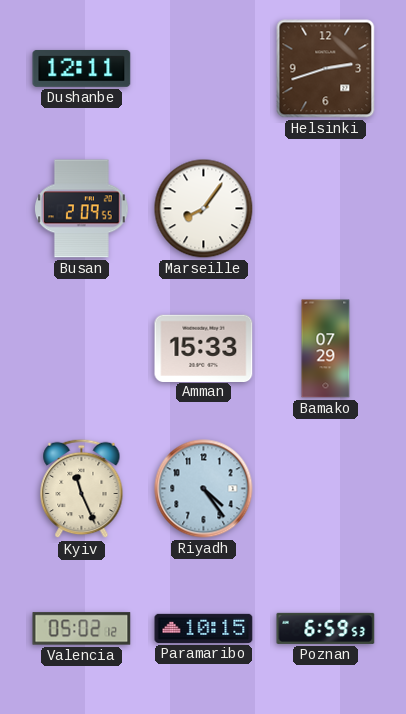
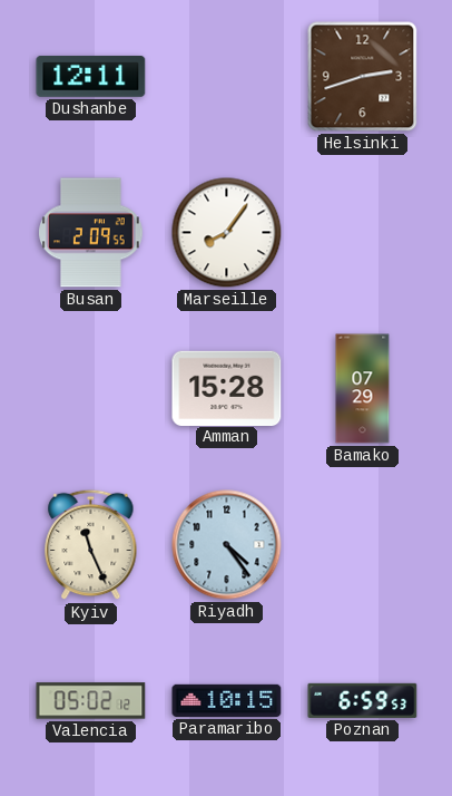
Amman: 15:33 -> 15:28
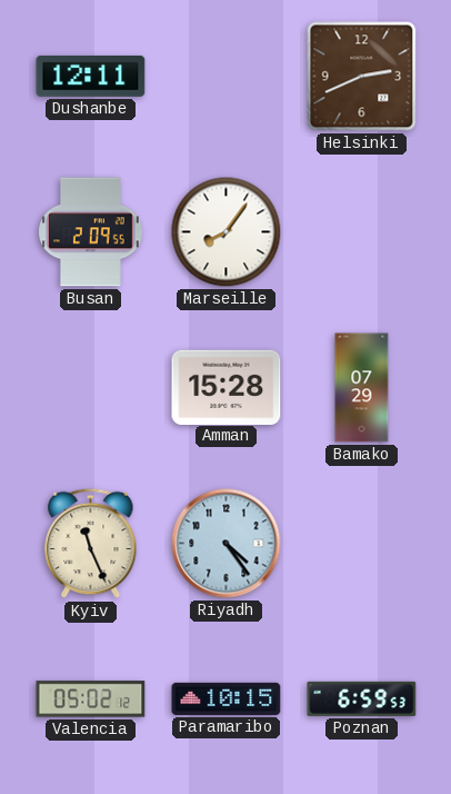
Helsinki: 2:42 -> 2:41
